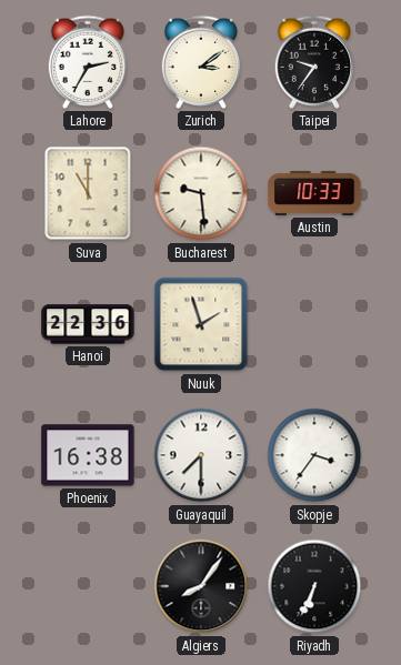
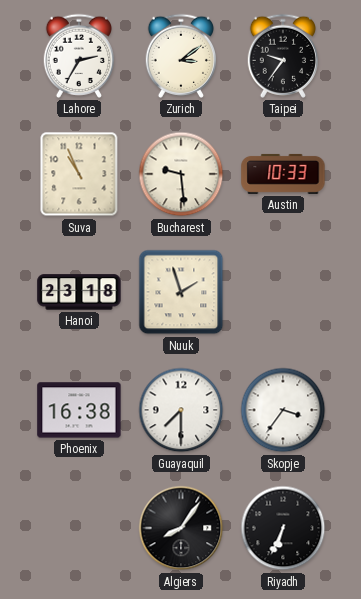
Suva: 11:00 -> 10:56
Hanoi: 22:36 -> 23:18
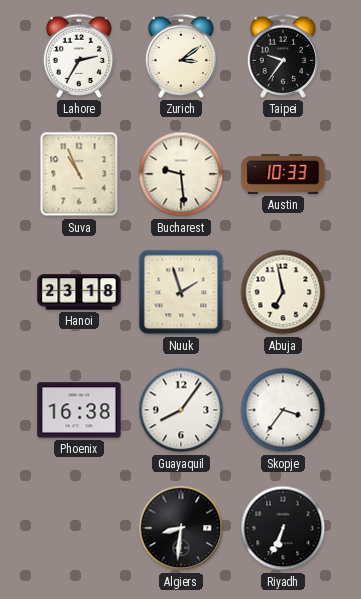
Abuja: none -> 6:58
Guayaquil: 7:30 -> 8:06
Algiers: 8:06 -> 8:31
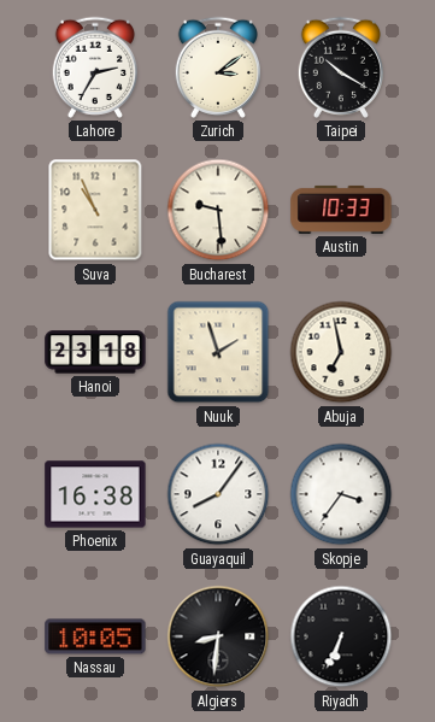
Taipei: 9:36 -> 10:20
Nassau: none -> 10:05
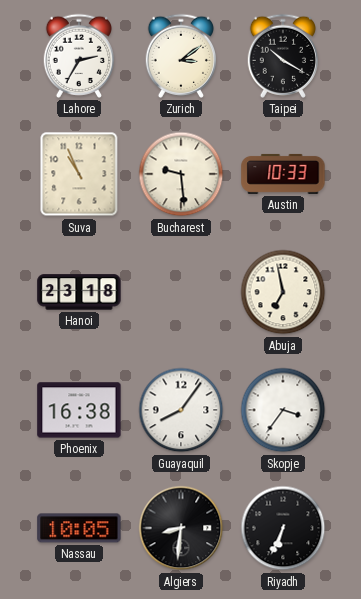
Nuuk: 1:57 -> none
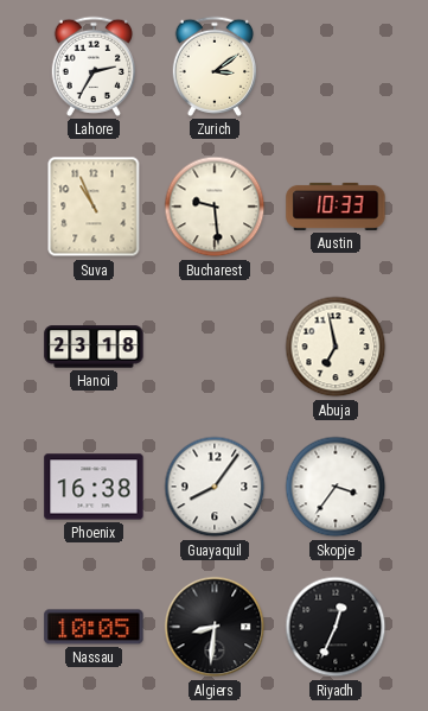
Taipei: 10:20 -> none
Riyadh: 6:34 -> 12:34
